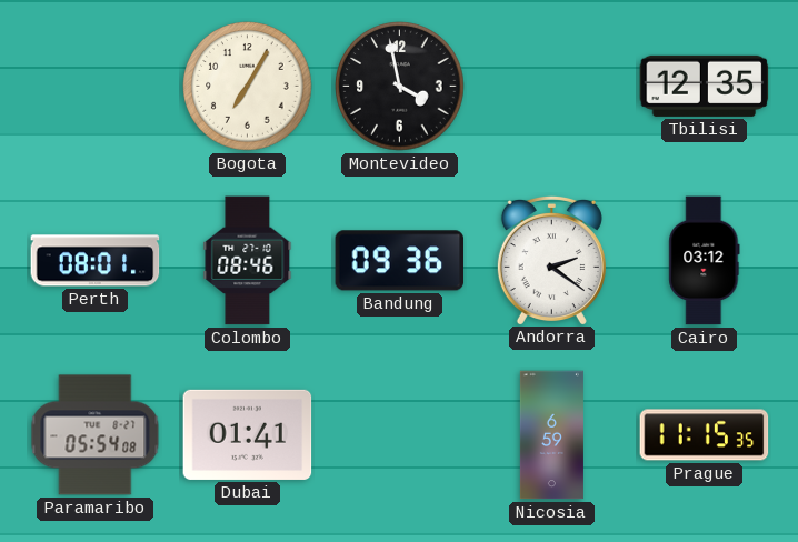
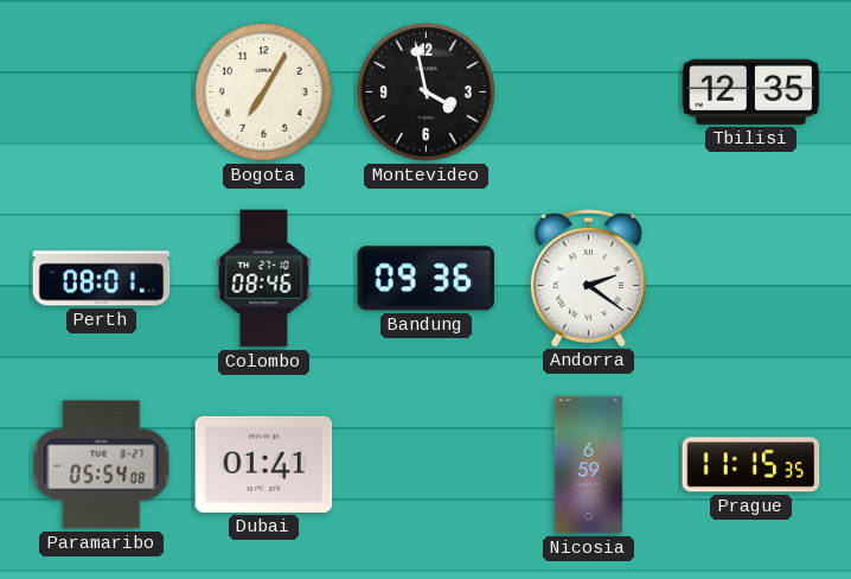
Cairo: 03:12 -> none
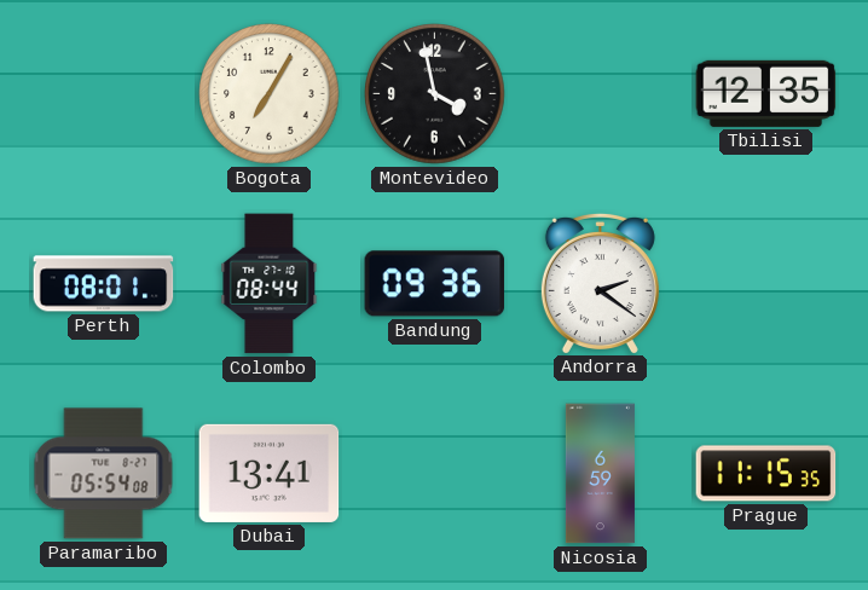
Colombo: 08:46 -> 08:44
Dubai: 01:41 -> 13:41
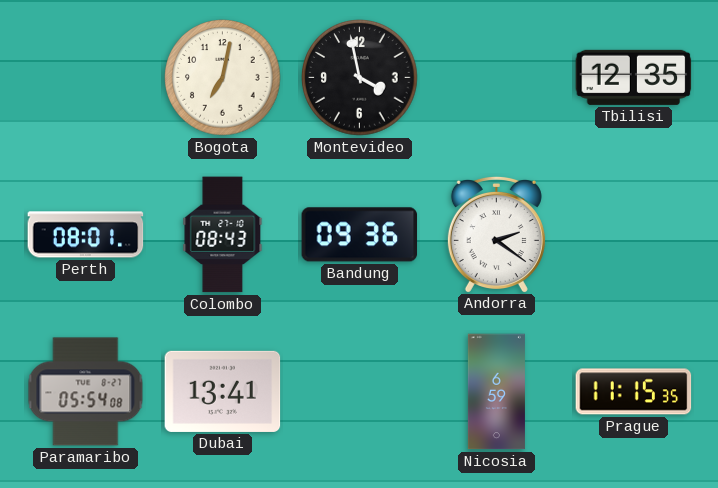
Bogota: 7:05 -> 7:02
Colombo: 08:44 -> 08:43
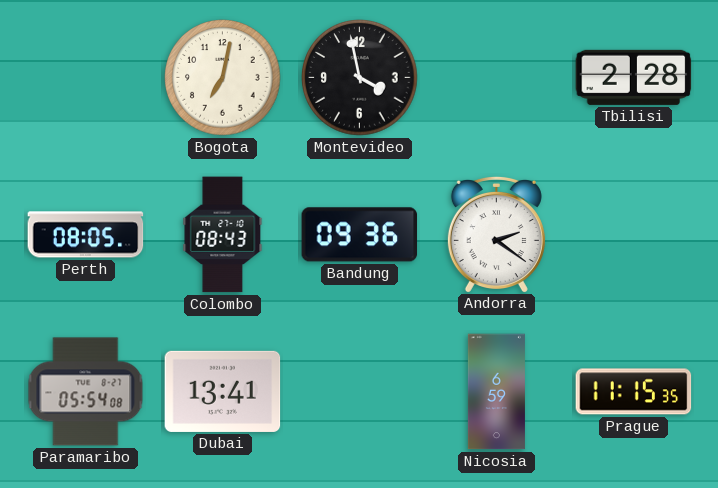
Tbilisi: 12:35 -> 2:28
Perth: 08:01 -> 08:05
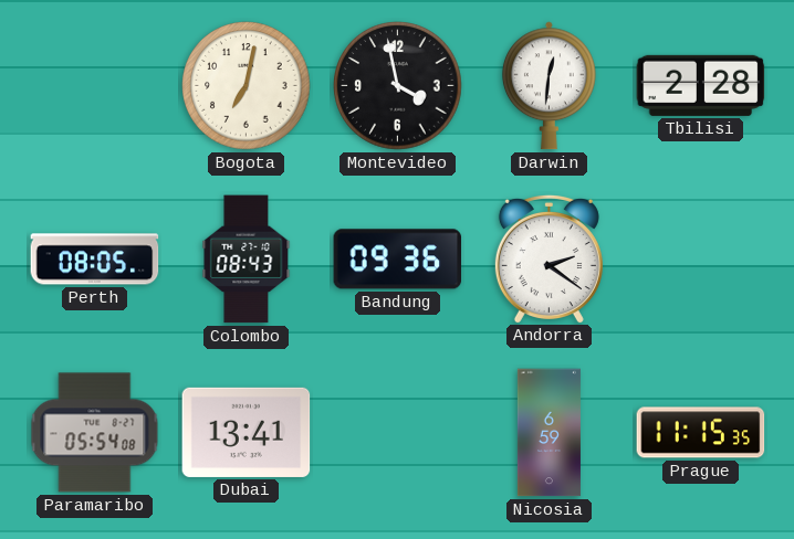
Darwin: none -> 12:31
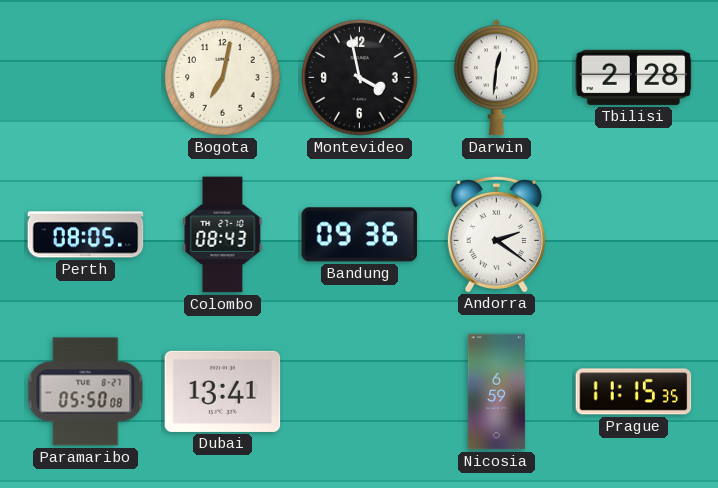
Paramaribo: 05:54 -> 05:50
